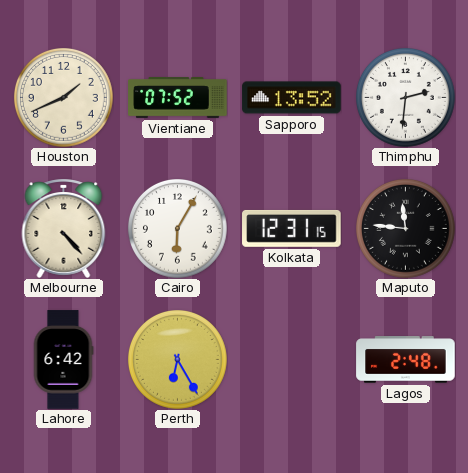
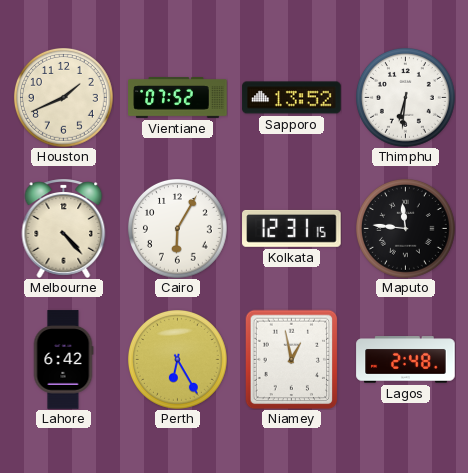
Thimphu: 2:31 -> 6:31
Niamey: none -> 12:58
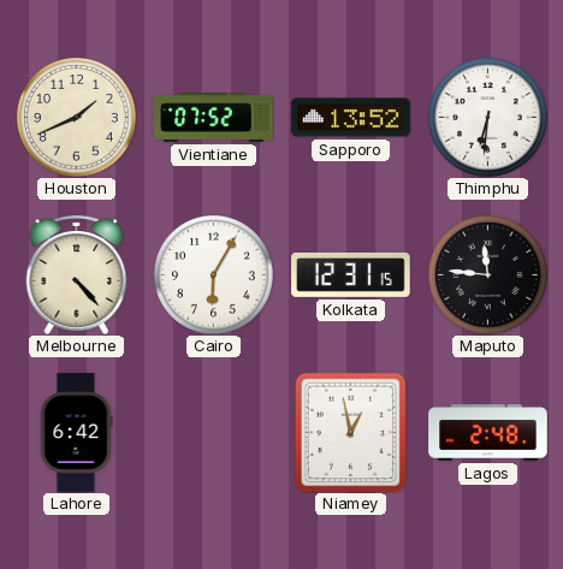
Perth: 6:25 -> none
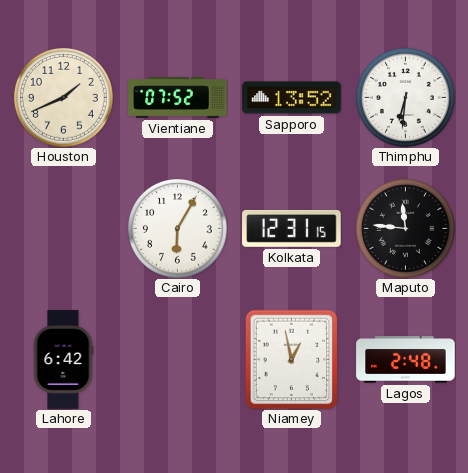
Melbourne: 4:23 -> none
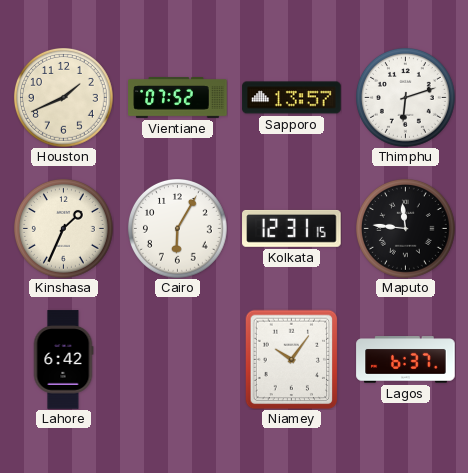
Sapporo: 13:52 -> 13:57
Thimphu: 6:31 -> 6:12
Kinshasa: none -> 1:34
Niamey: 12:58 -> 10:06
Lagos: 2:48 -> 6:37
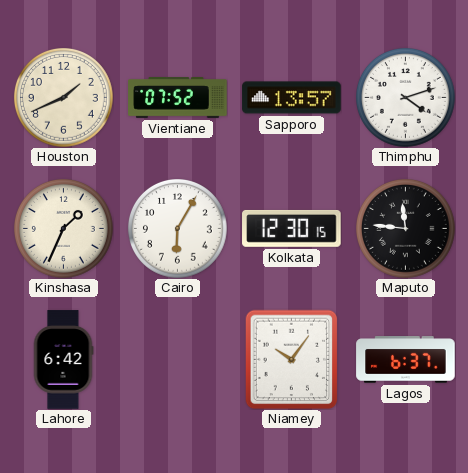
Thimphu: 6:12 -> 4:12
Kolkata: 12:31 -> 12:30
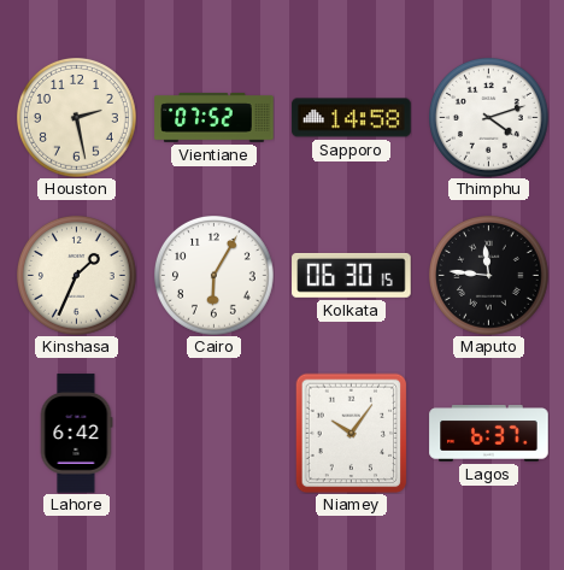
Houston: 1:41 -> 2:28
Sapporo: 13:57 -> 14:58
Kolkata: 12:30 -> 06:30
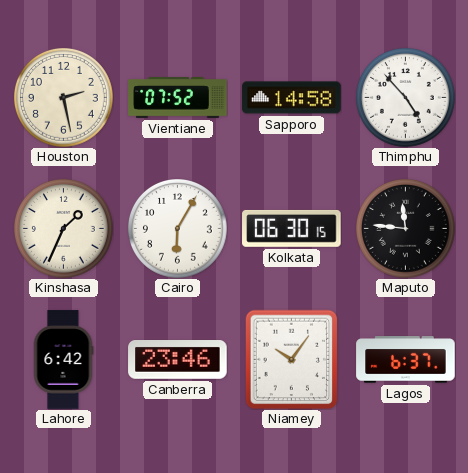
Thimphu: 4:12 -> 4:53
Canberra: none -> 23:46
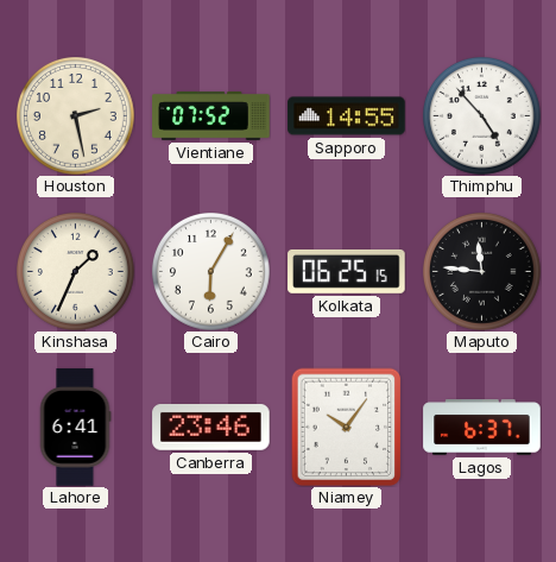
Sapporo: 14:58 -> 14:55
Kolkata: 06:30 -> 06:25
Lahore: 6:42 -> 6:41
